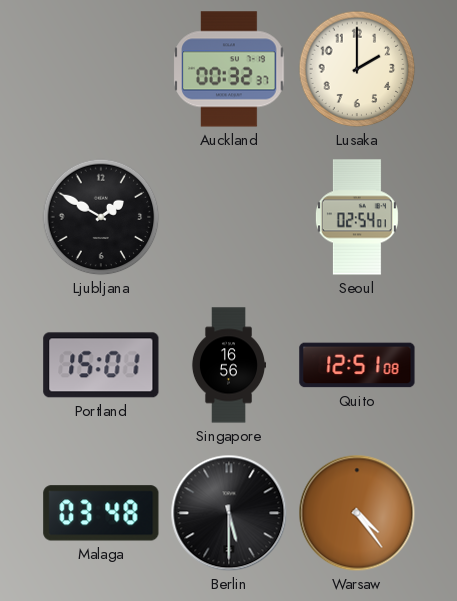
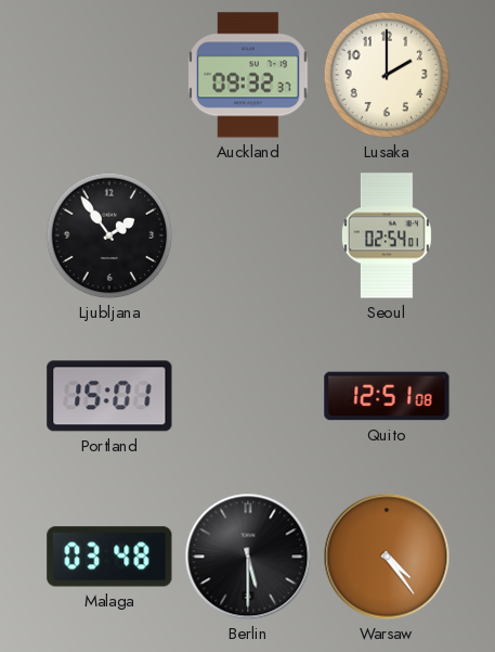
Auckland: 00:32 -> 09:32
Ljubljana: 1:50 -> 1:54
Singapore: 16:56 -> none
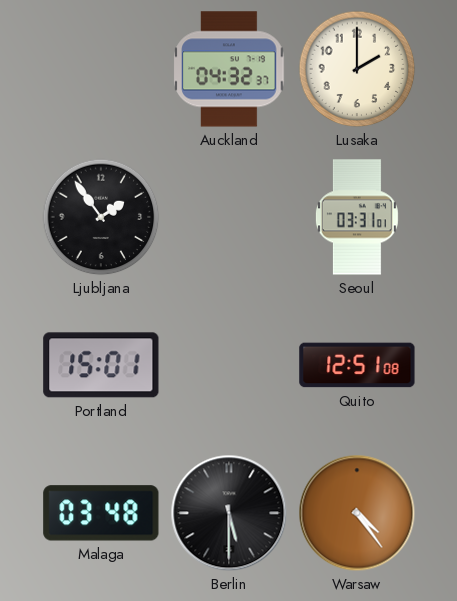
Auckland: 09:32 -> 04:32
Seoul: 02:54 -> 03:31
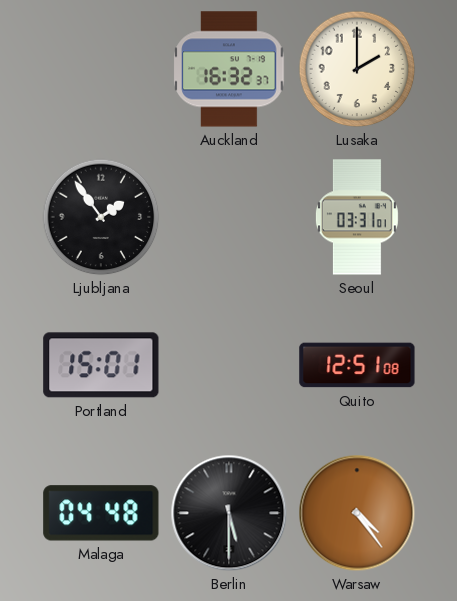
Auckland: 04:32 -> 16:32
Malaga: 03:48 -> 04:48
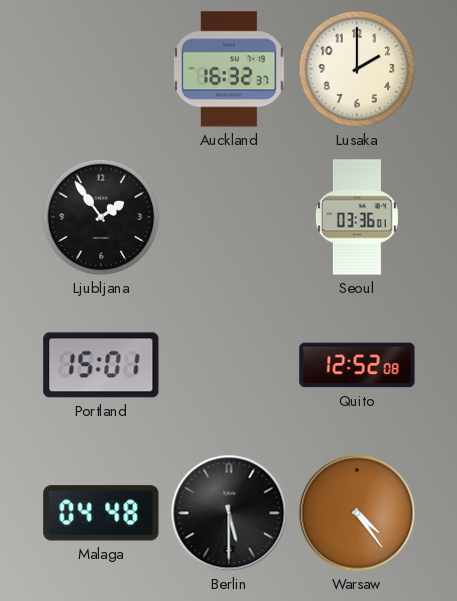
Seoul: 03:31 -> 03:36
Quito: 12:51 -> 12:52
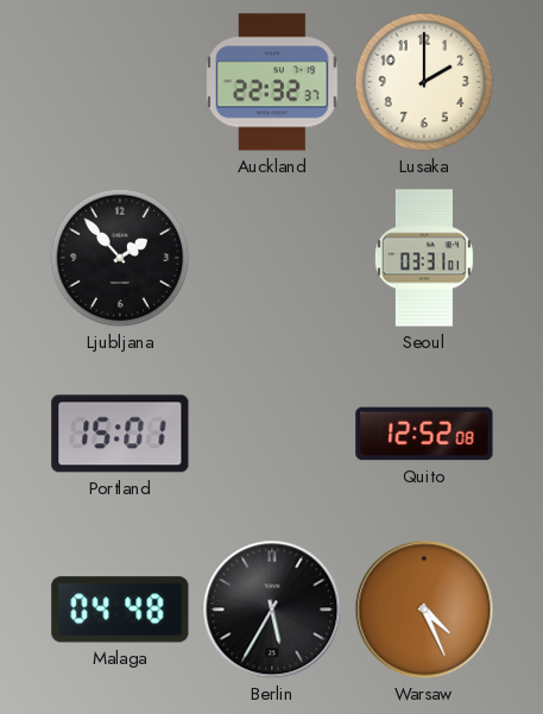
Auckland: 16:32 -> 22:32
Ljubljana: 1:54 -> 1:53
Seoul: 03:36 -> 03:31
Berlin: 5:30 -> 5:35
Warsaw: 4:24 -> 4:26
